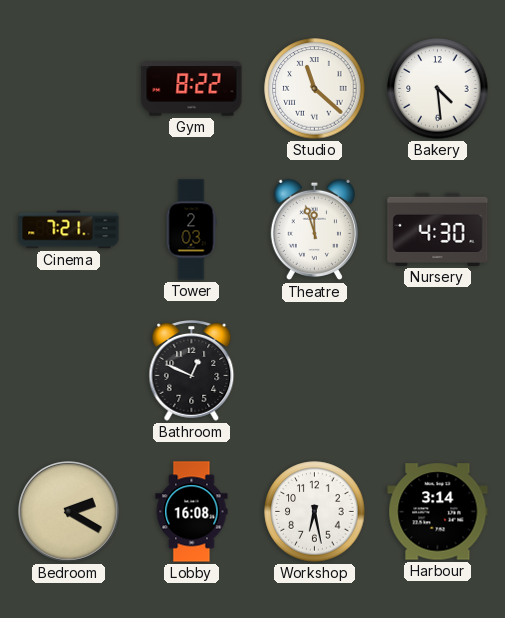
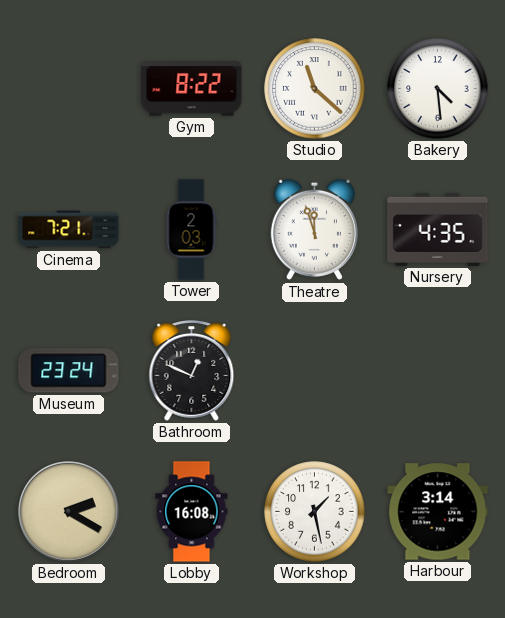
Nursery: 4:30 -> 4:35
Museum: none -> 23:24
Workshop: 6:28 -> 1:28
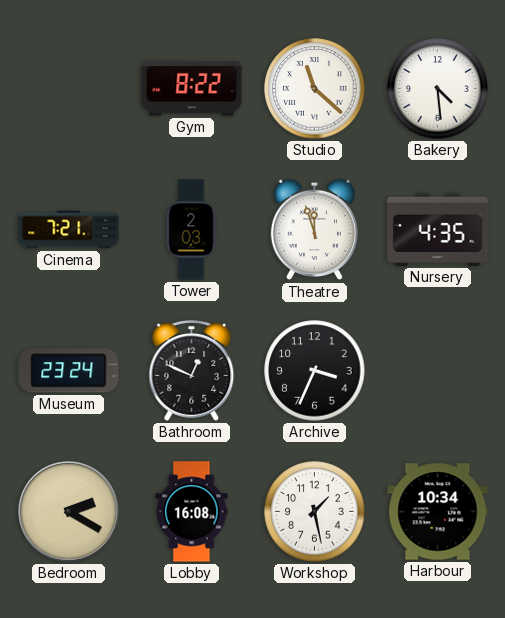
Archive: none -> 3:34
Harbour: 3:14 -> 10:34
